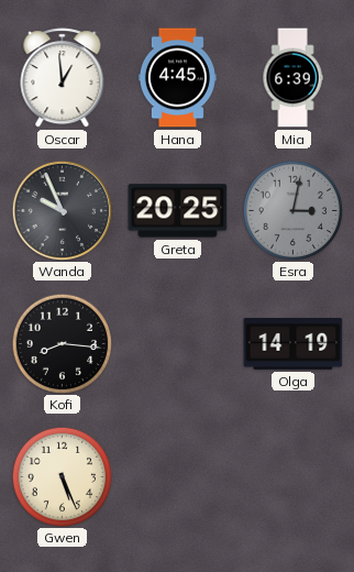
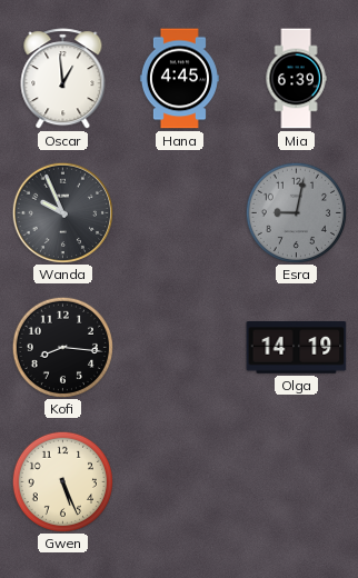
Greta: 20:25 -> none
Esra: 3:02 -> 9:02
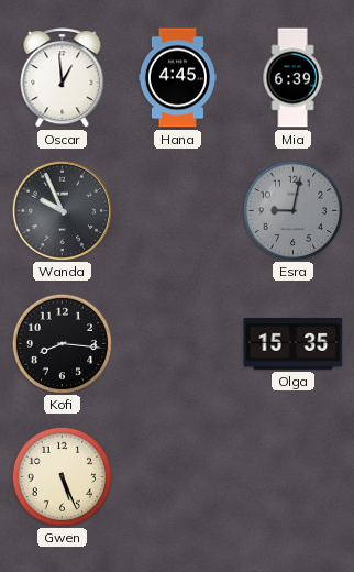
Olga: 14:19 -> 15:35
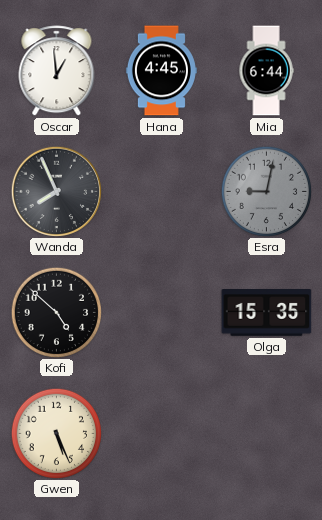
Mia: 6:39 -> 6:44
Wanda: 9:56 -> 7:56
Kofi: 8:16 -> 4:52
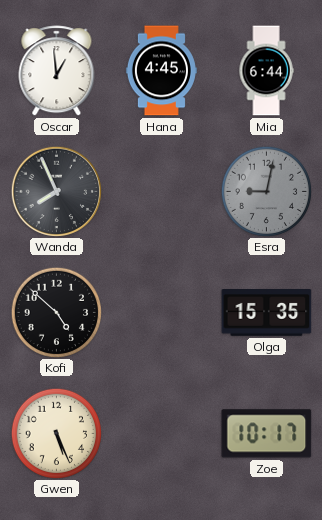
Zoe: none -> 10:17
